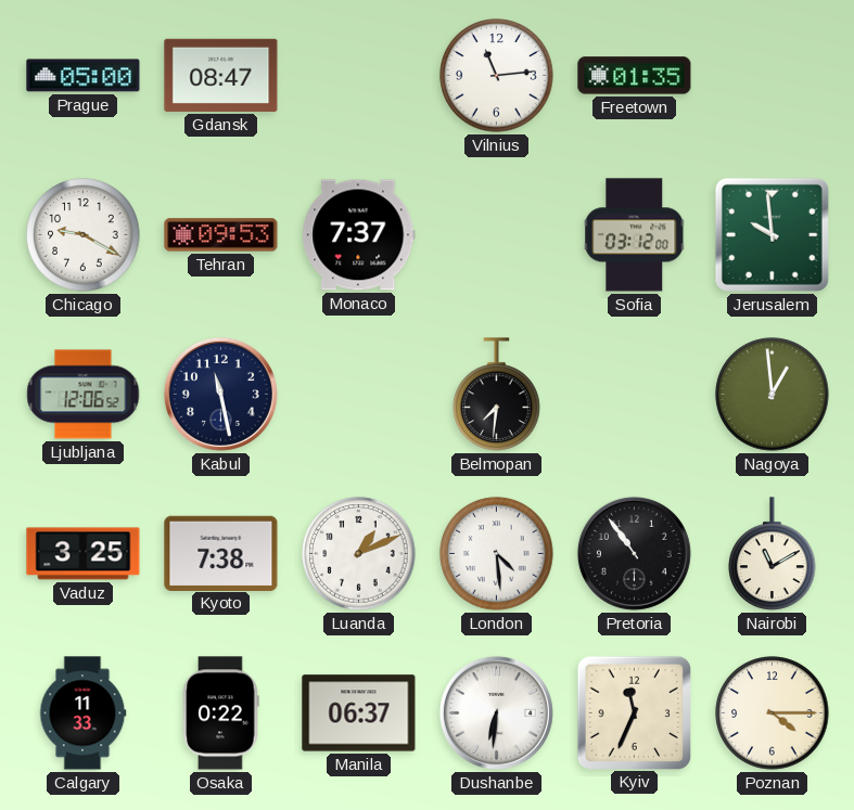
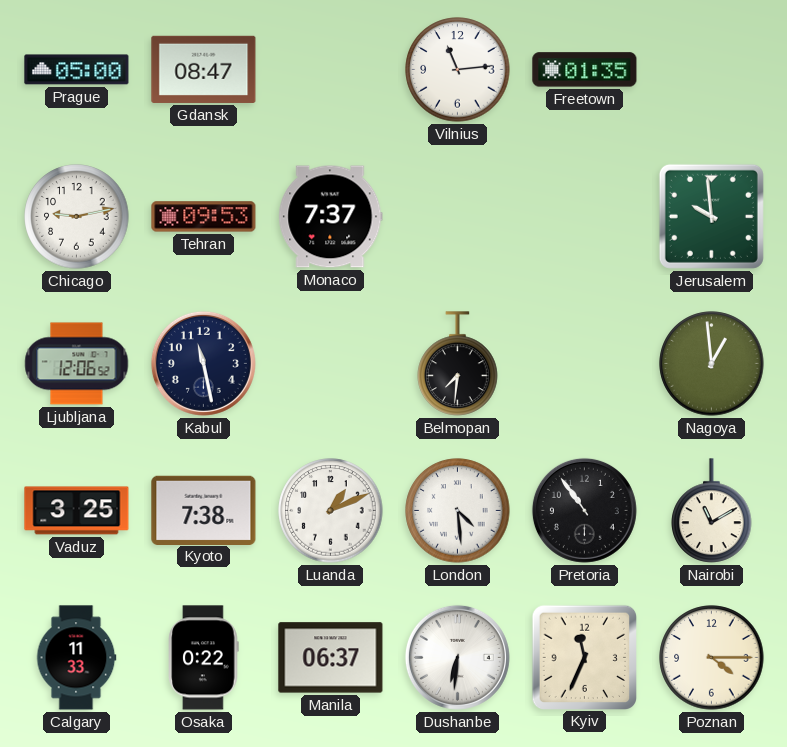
Chicago: 9:20 -> 9:13
Sofia: 03:12 -> none
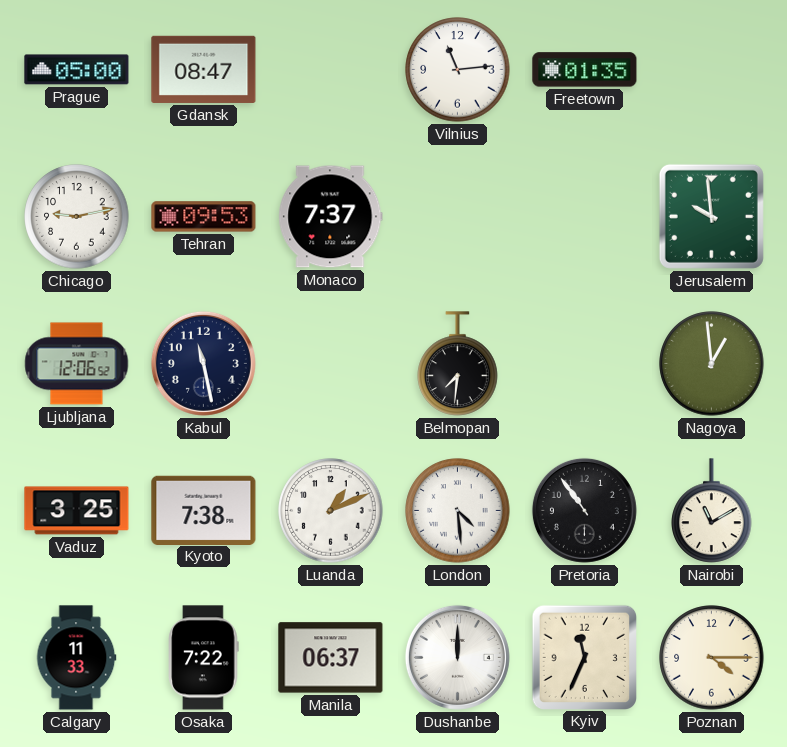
Osaka: 0:22 -> 7:22
Dushanbe: 6:31 -> 12:00
